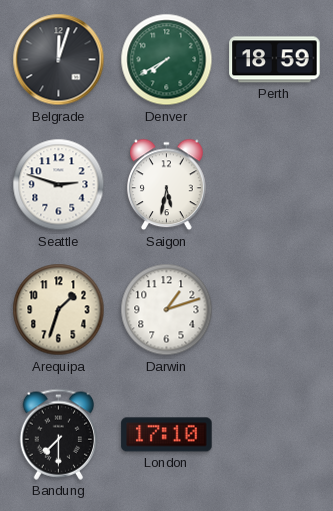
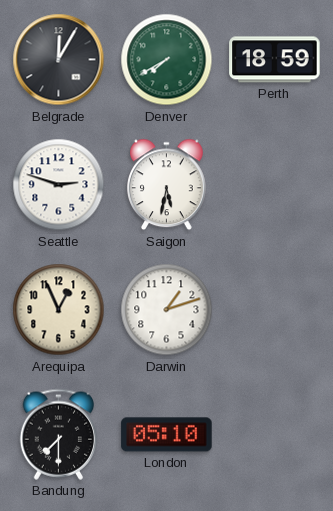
Belgrade: 12:03 -> 12:05
Arequipa: 1:33 -> 12:56
London: 17:10 -> 05:10
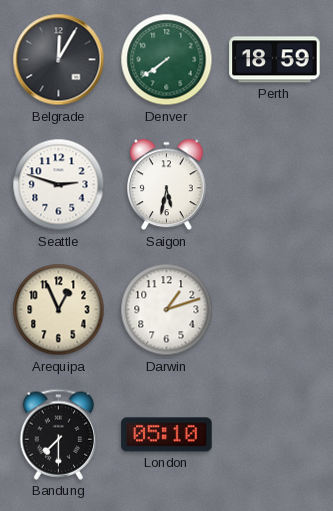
Denver: 7:40 -> 7:39
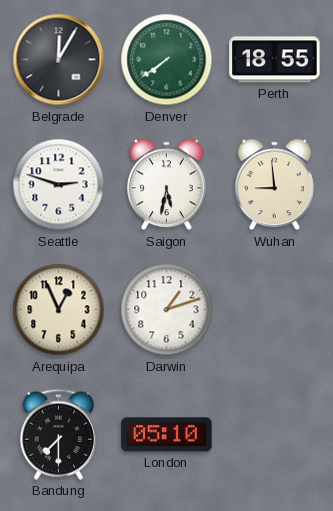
Perth: 18:59 -> 18:55
Wuhan: none -> 8:59
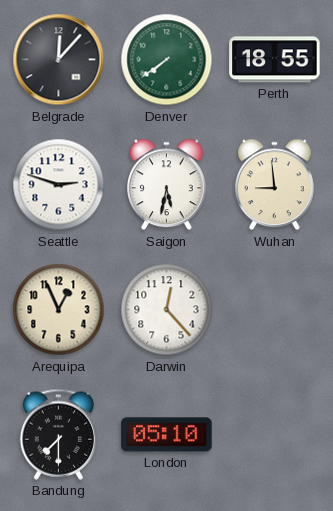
Belgrade: 12:05 -> 12:07
Darwin: 1:12 -> 12:23
